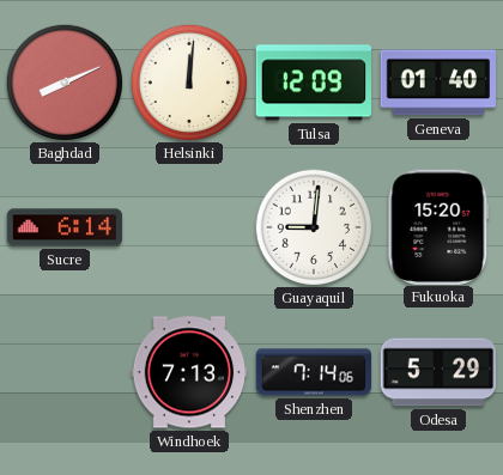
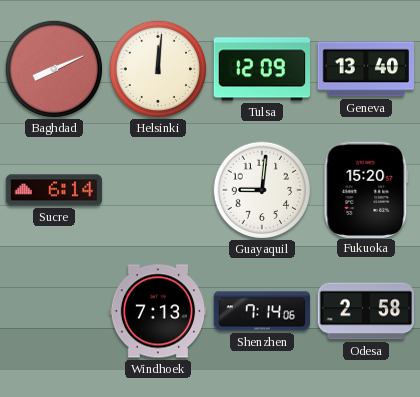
Geneva: 01:40 -> 13:40
Odesa: 5:29 -> 2:58
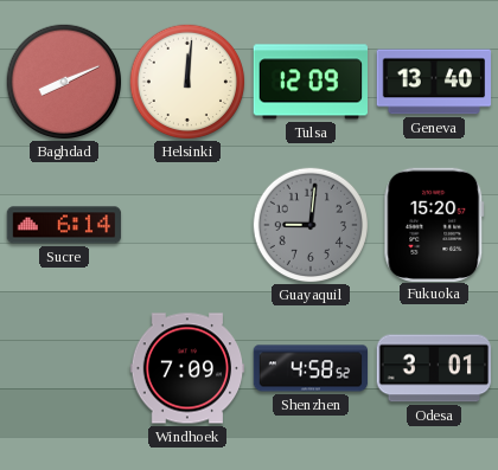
Guayaquil dial: white -> grey
Windhoek: 7:13 -> 7:09
Shenzhen: 7:14 -> 4:58
Odesa: 2:58 -> 3:01
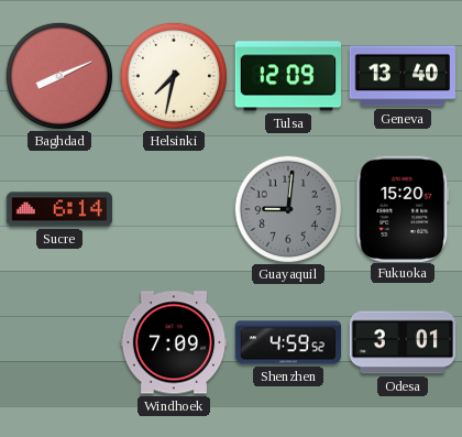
Helsinki: 12:01 -> 7:32
Shenzhen: 4:58 -> 4:59
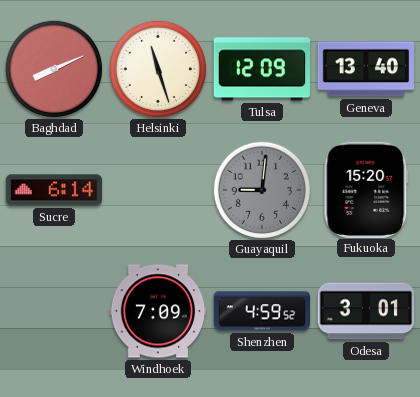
Helsinki: 7:32 -> 11:27
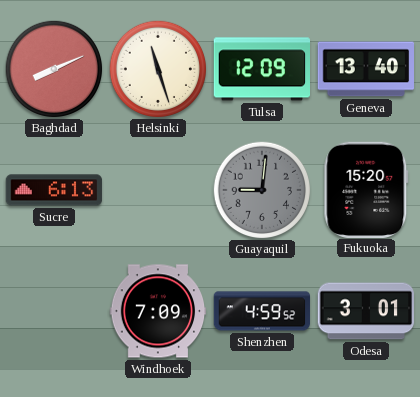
Sucre: 6:14 -> 6:13
